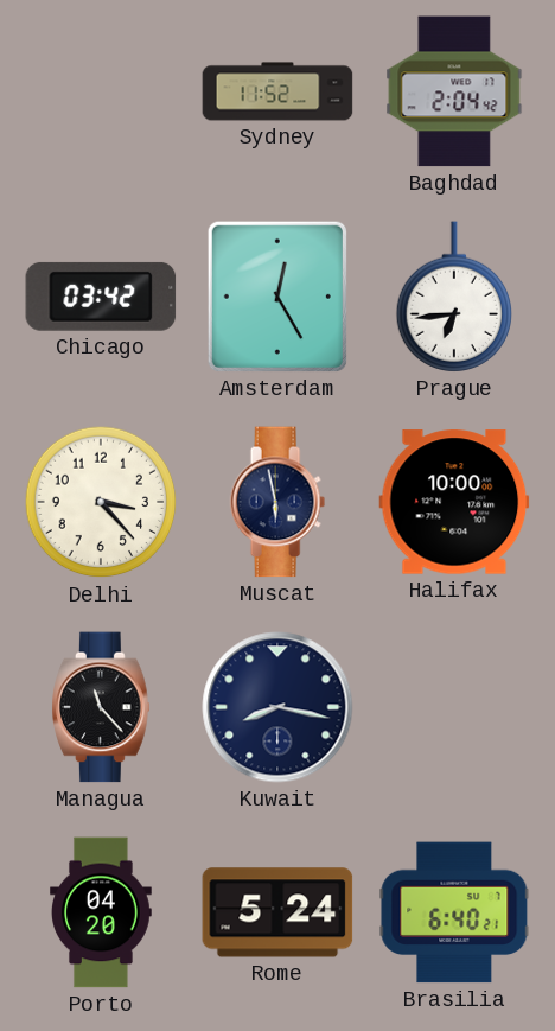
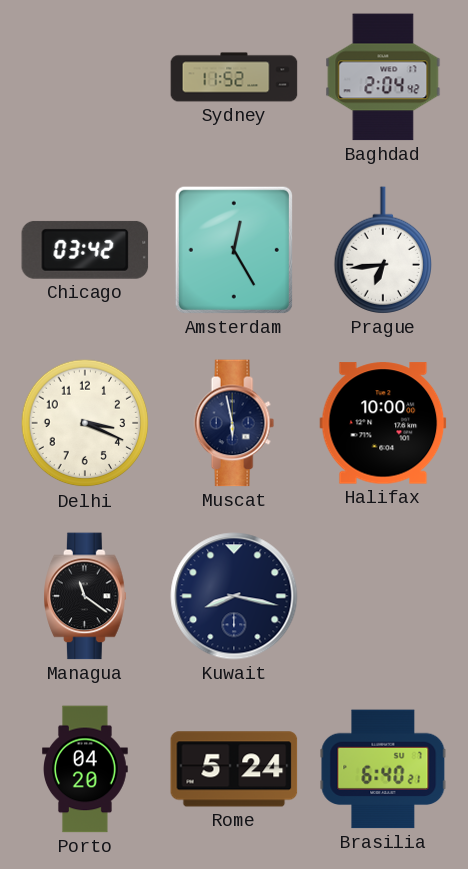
Delhi: 3:23 -> 3:19
Managua: 11:23 -> 11:21
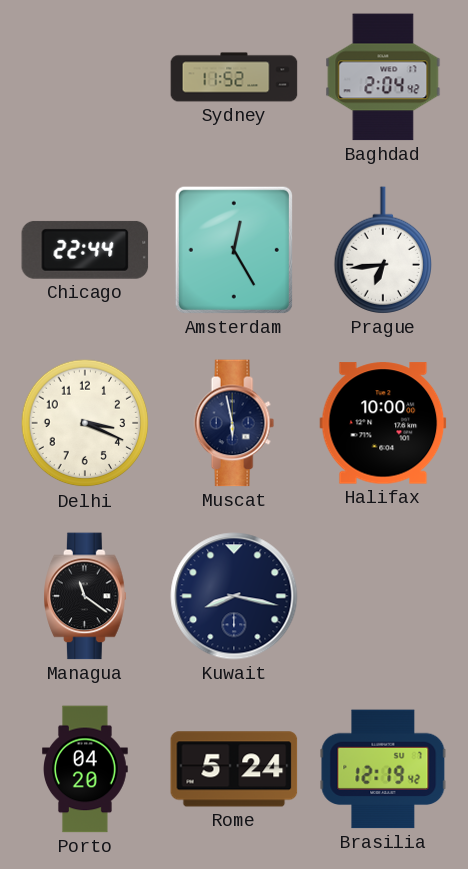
Chicago: 03:42 -> 22:44
Brasilia: 6:40 -> 12:19
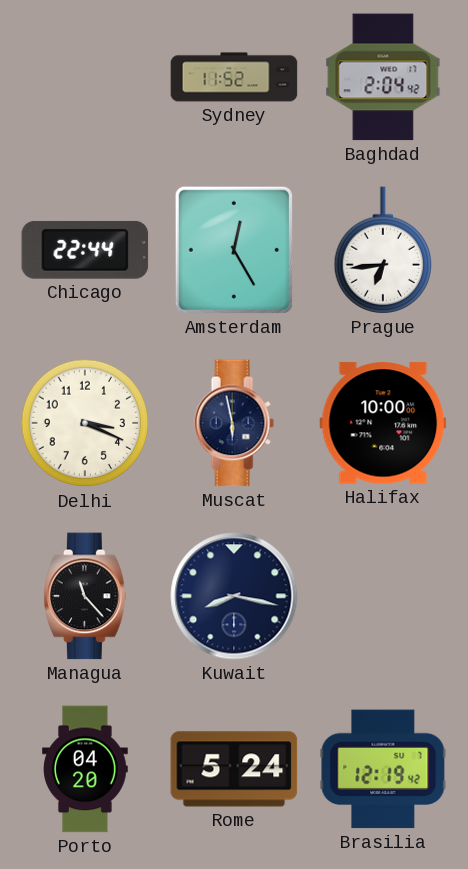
Managua: 11:21 -> 11:23
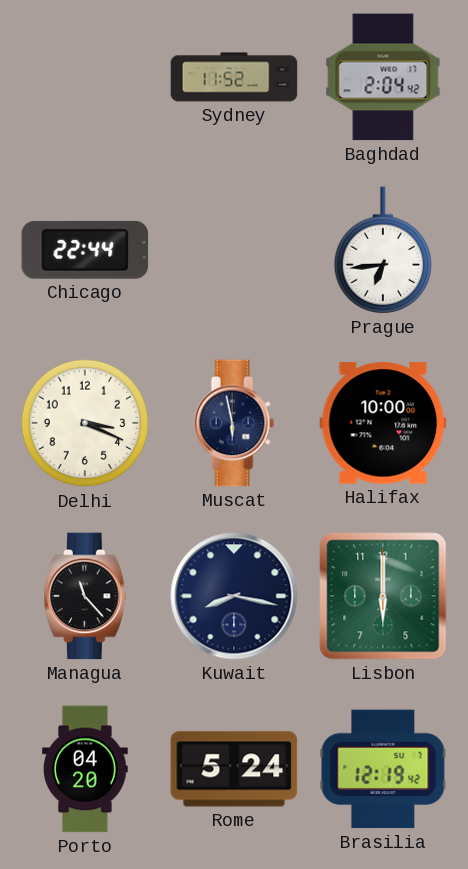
Amsterdam: 12:25 -> none
Lisbon: none -> 6:00
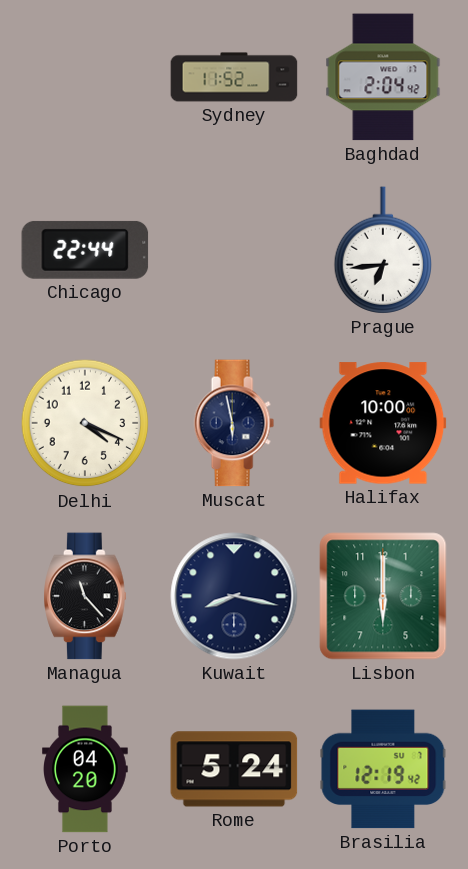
Delhi: 3:19 -> 4:19
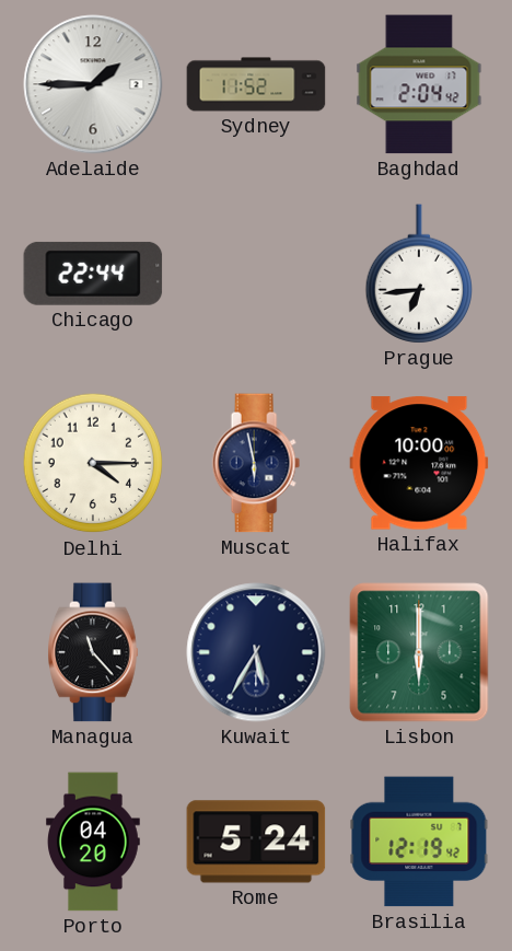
Adelaide: none -> 1:45
Delhi: 4:19 -> 4:15
Kuwait: 8:17 -> 5:35
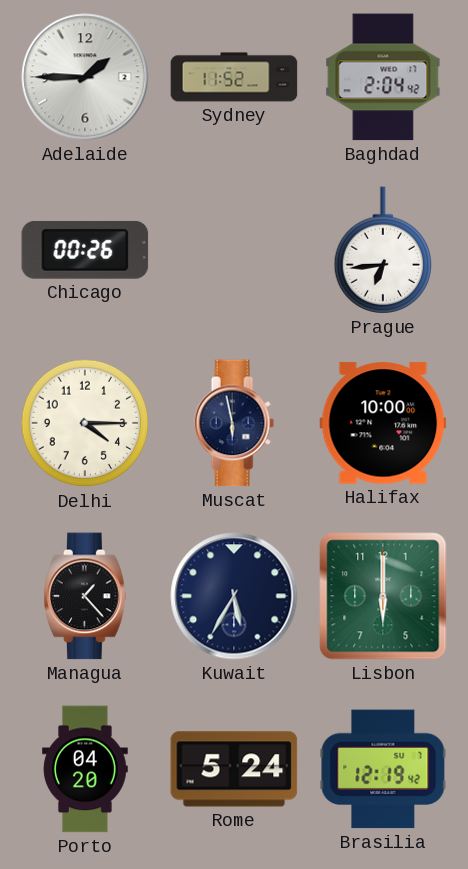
Chicago: 22:44 -> 00:26
Managua: 11:23 -> 1:23
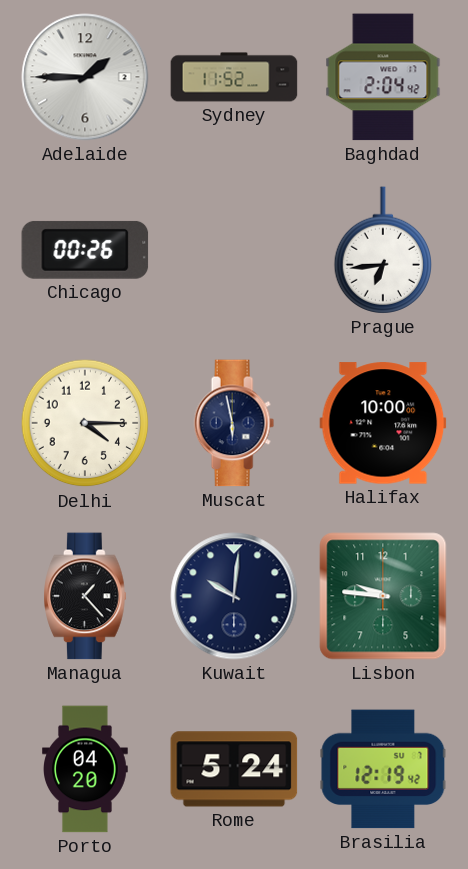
Kuwait: 5:35 -> 10:01
Lisbon: 6:00 -> 9:46
